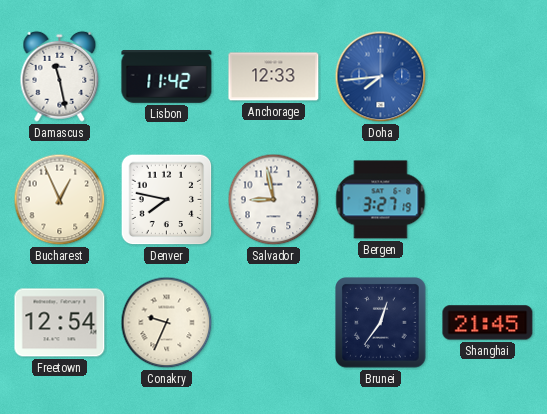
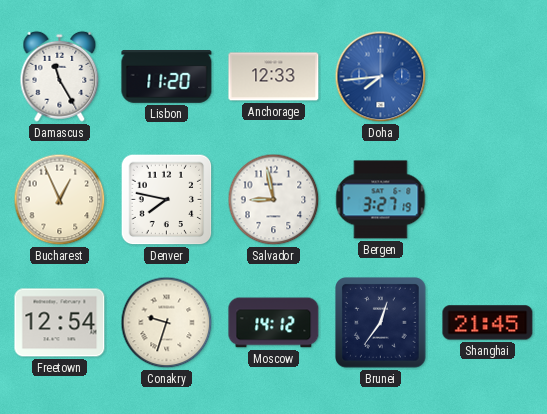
Damascus: 11:28 -> 11:25
Lisbon: 11:42 -> 11:20
Conakry: 9:34 -> 9:33
Moscow: none -> 14:12
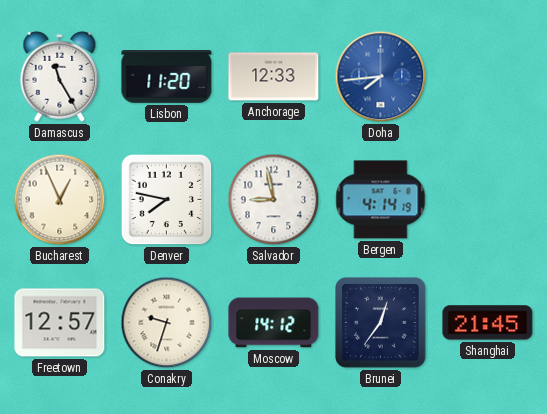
Bergen: 3:27 -> 4:14
Freetown: 12:54 -> 12:57
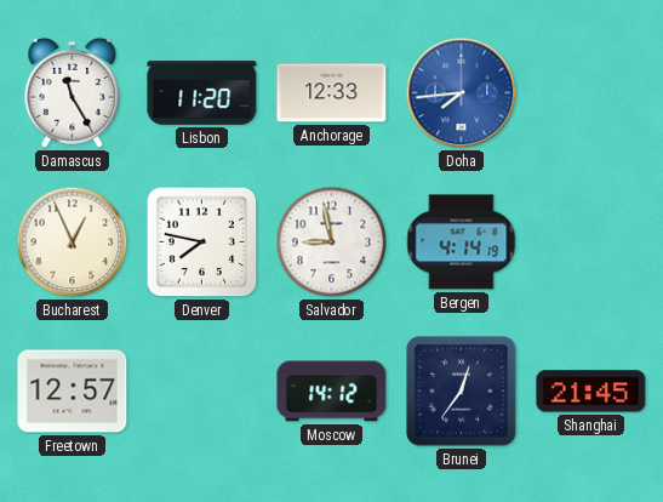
Conakry: 9:33 -> none
